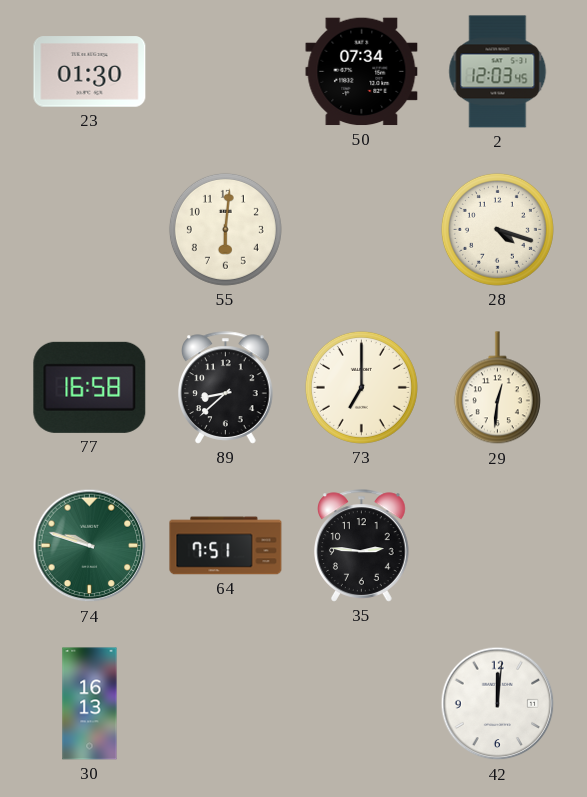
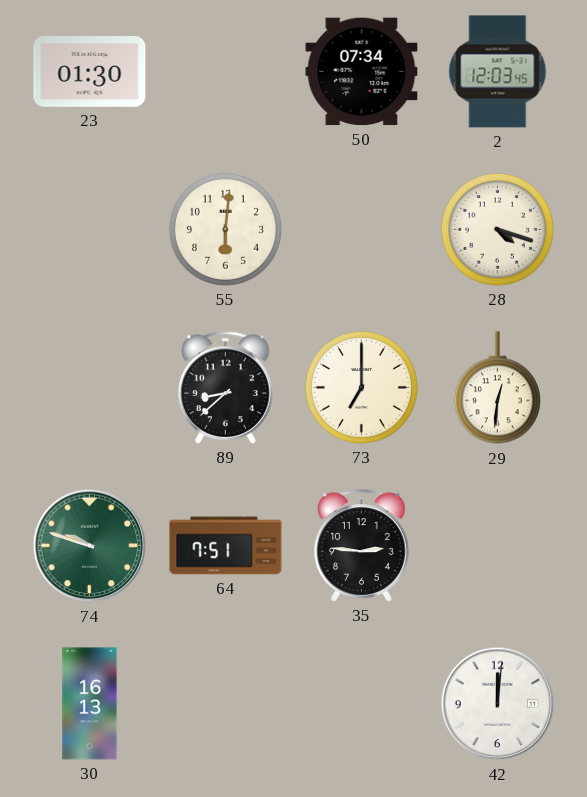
77: 16:58 -> none
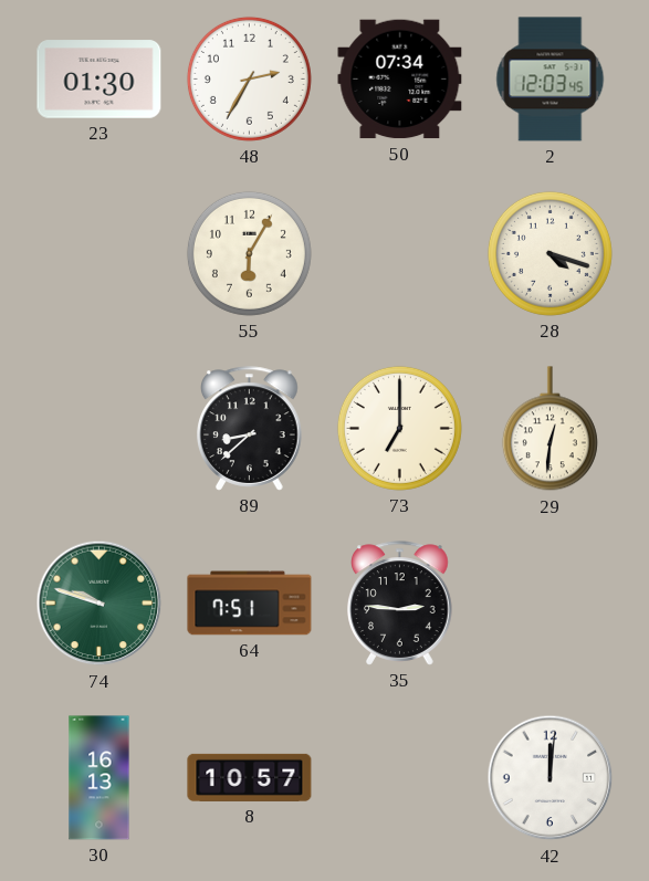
48: none -> 2:35
55: 6:01 -> 6:05
8: none -> 10:57
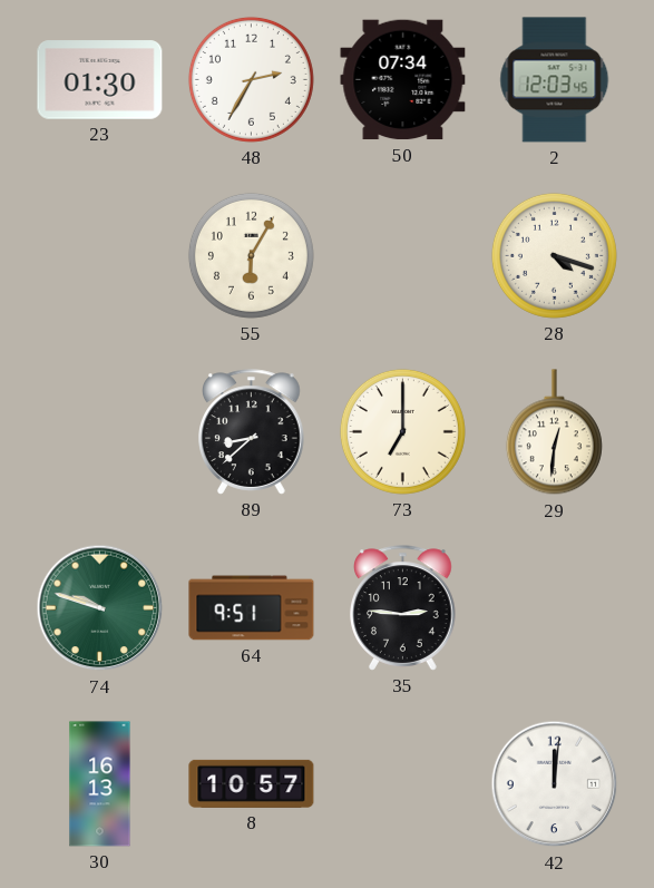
64: 7:51 -> 9:51
